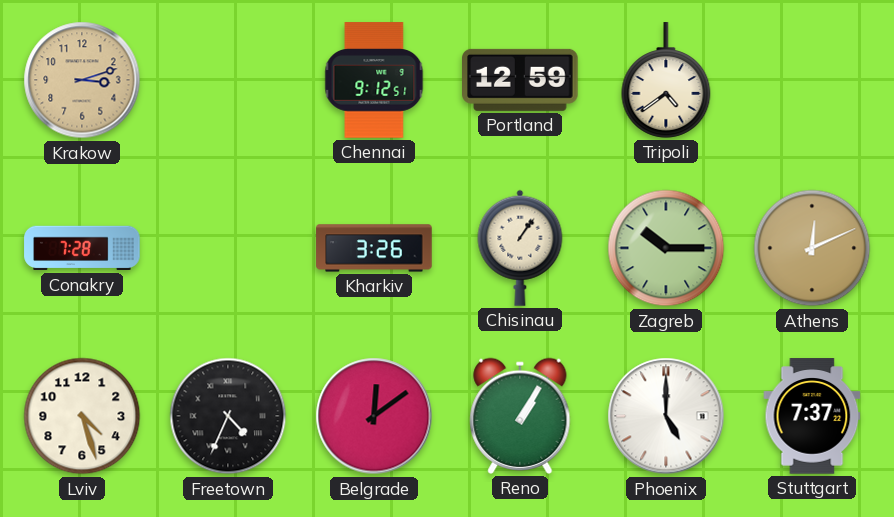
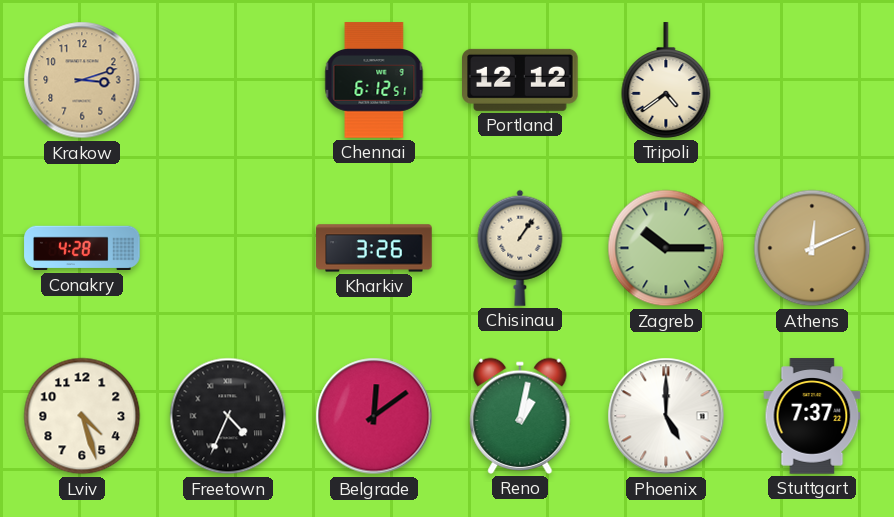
Chennai: 9:12 -> 6:12
Portland: 12:59 -> 12:12
Conakry: 7:28 -> 4:28
Reno: 1:05 -> 1:02
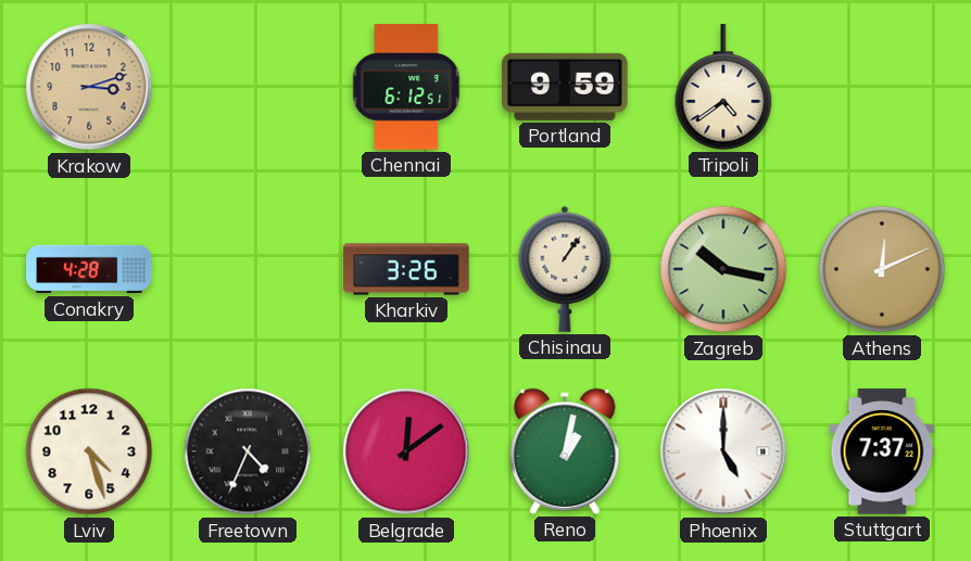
Portland: 12:12 -> 9:59
Zagreb: 10:15 -> 10:17
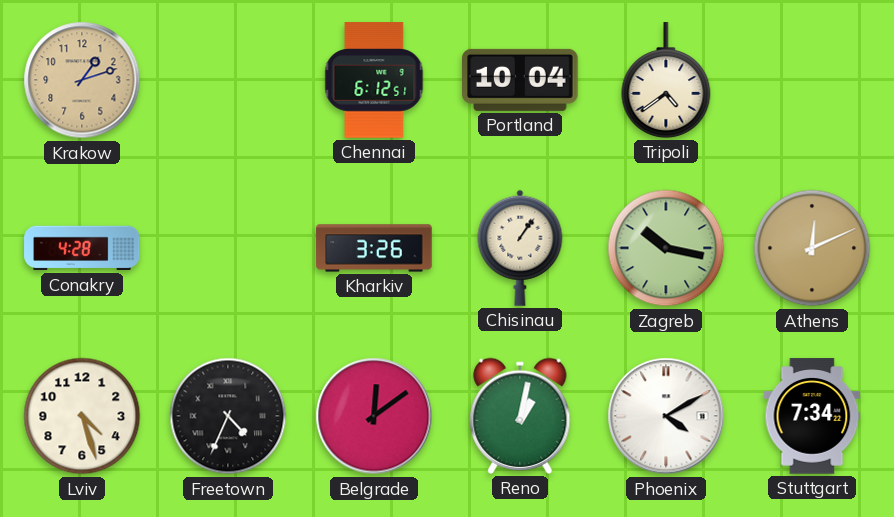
Krakow: 3:12 -> 1:12
Portland: 9:59 -> 10:04
Phoenix: 5:00 -> 4:10
Stuttgart: 7:37 -> 7:34
